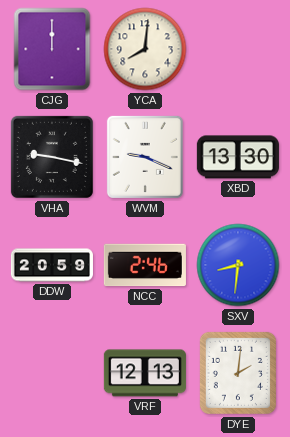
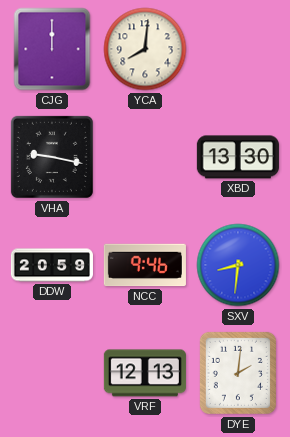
WVM: 9:19 -> none
NCC: 2:46 -> 9:46
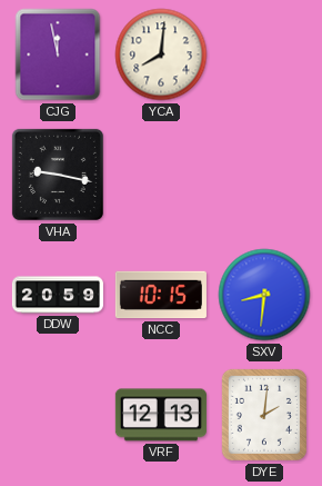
CJG: 12:00 -> 11:58
XBD: 13:30 -> none
NCC: 9:46 -> 10:15
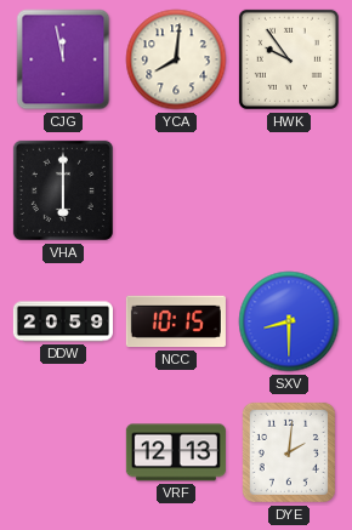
HWK: none -> 9:54
VHA: 9:17 -> 6:00
SXV: 8:31 -> 8:30
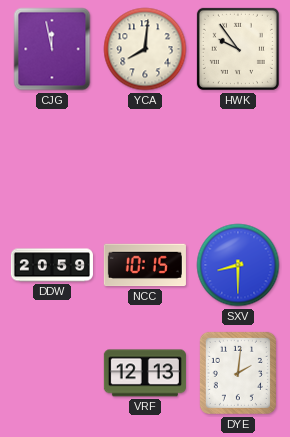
VHA: 6:00 -> none
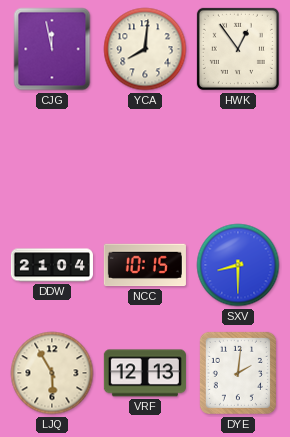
HWK: 9:54 -> 12:54
DDW: 20:59 -> 21:04
LJQ: none -> 5:55
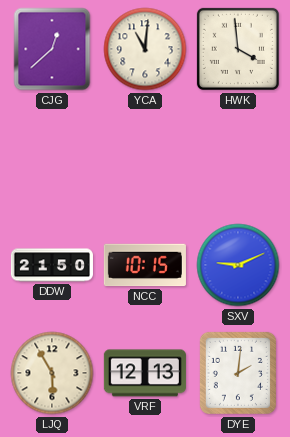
CJG: 11:58 -> 12:38
YCA: 8:01 -> 11:01
HWK: 12:54 -> 3:59
DDW: 21:04 -> 21:50
SXV: 8:30 -> 9:11
